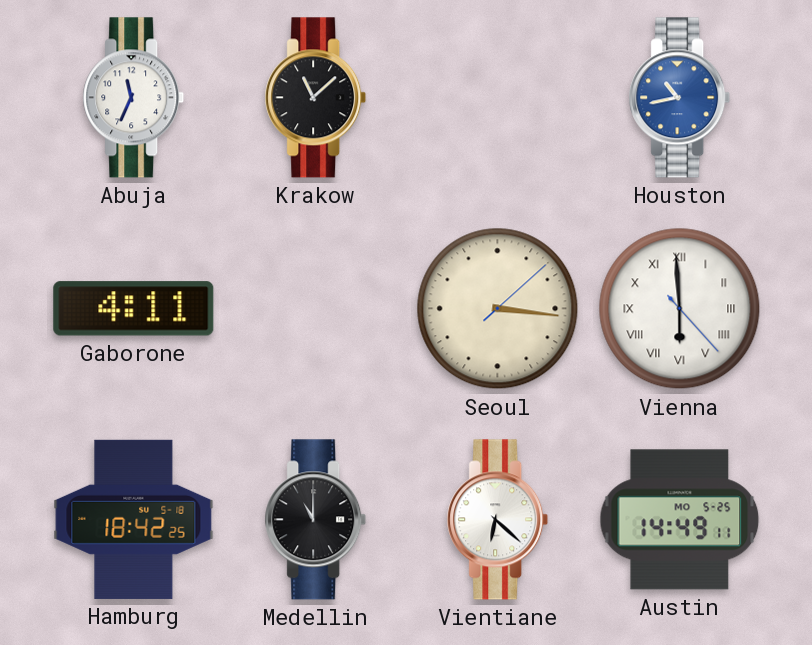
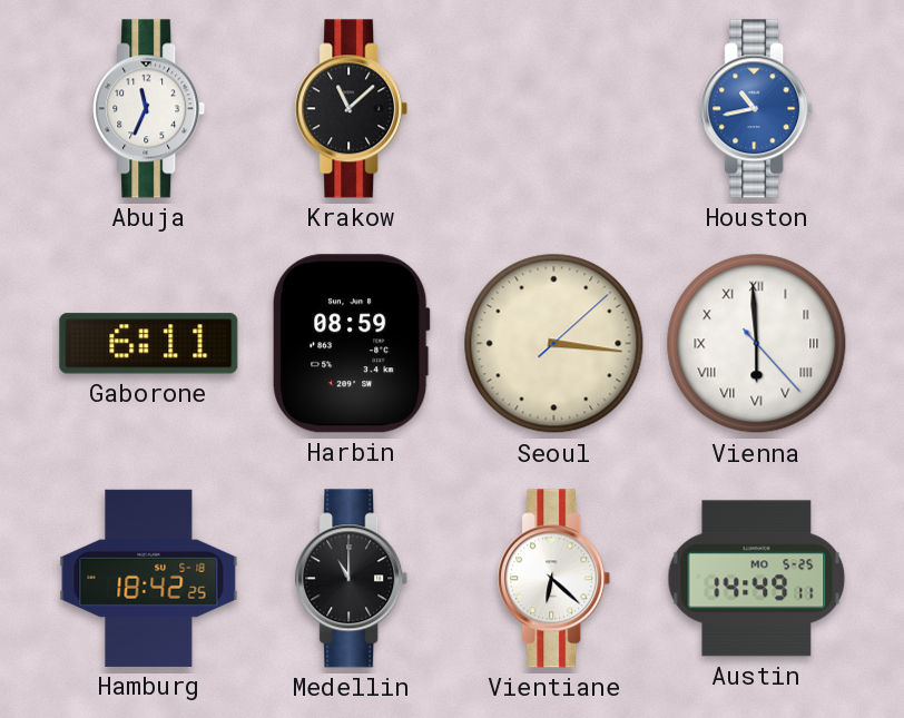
Gaborone: 4:11 -> 6:11
Harbin: none -> 08:59
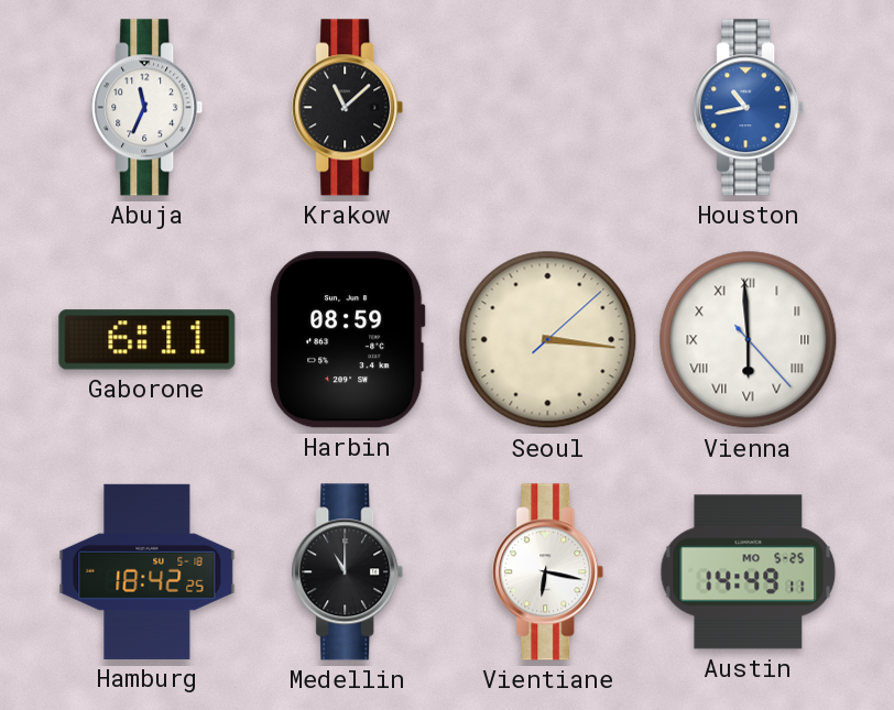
Vientiane: 6:22 -> 6:17
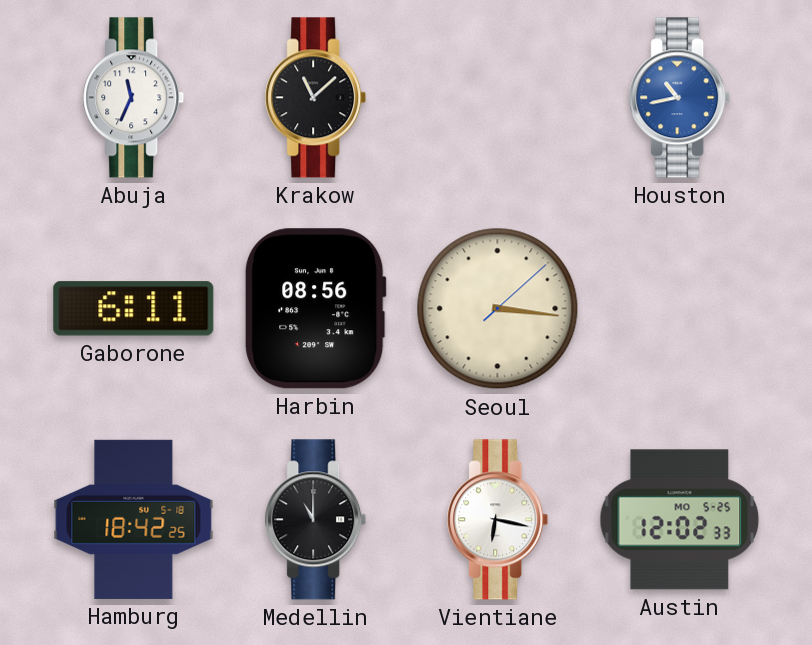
Harbin: 08:59 -> 08:56
Vienna: 5:59 -> none
Austin: 14:49 -> 12:02
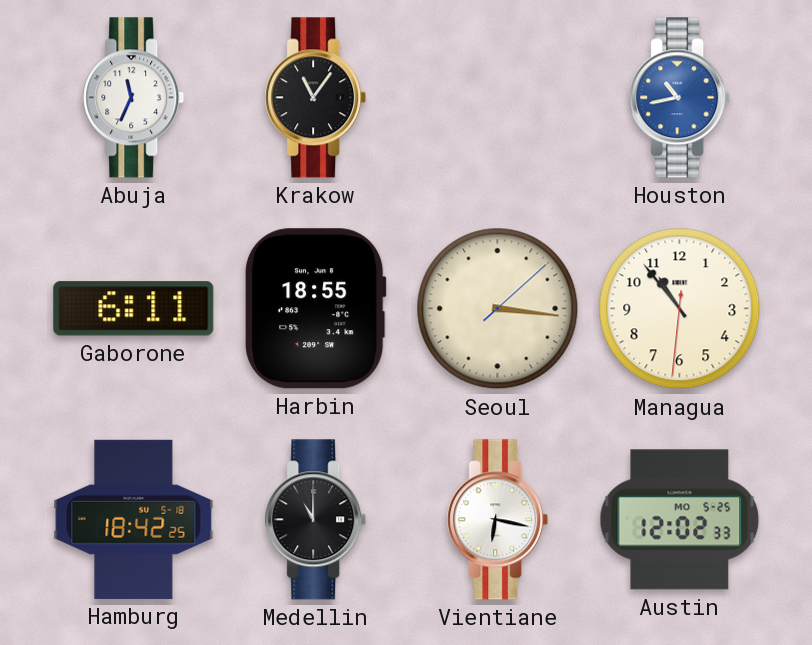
Krakow: 11:08 -> 11:06
Harbin: 08:56 -> 18:55
Managua: none -> 10:53
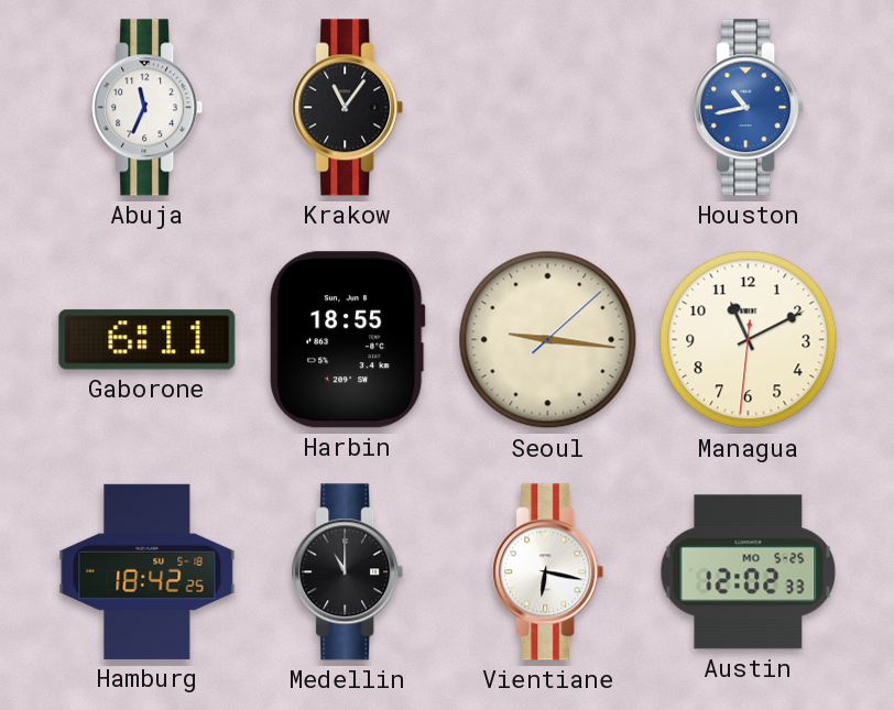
Seoul: 3:16 -> 9:16
Managua: 10:53 -> 11:10
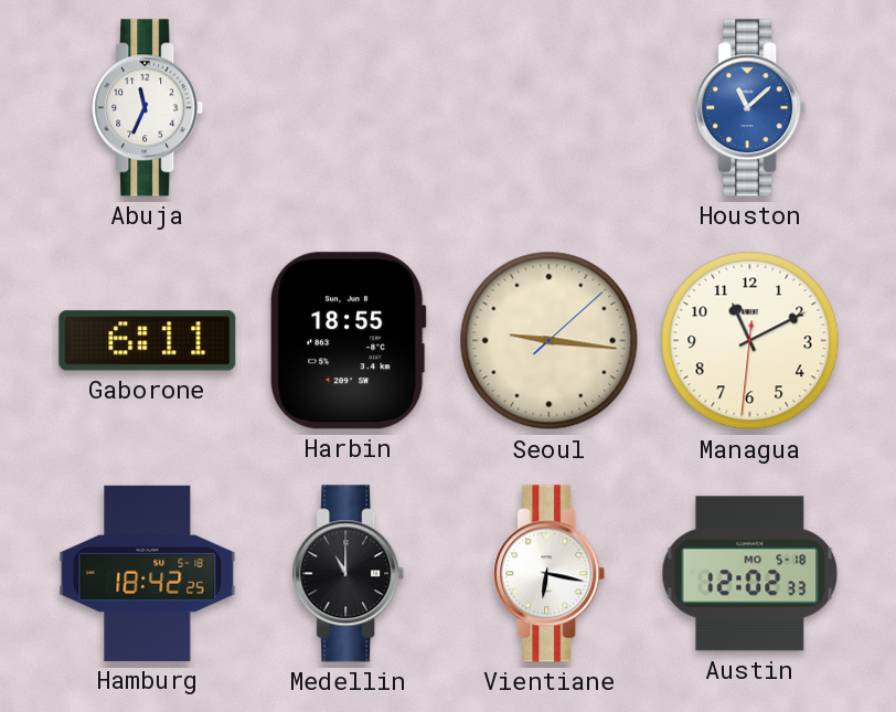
Krakow: 11:06 -> none
Houston: 10:43 -> 11:08
Austin date: MO 5-25 -> MO 5-18
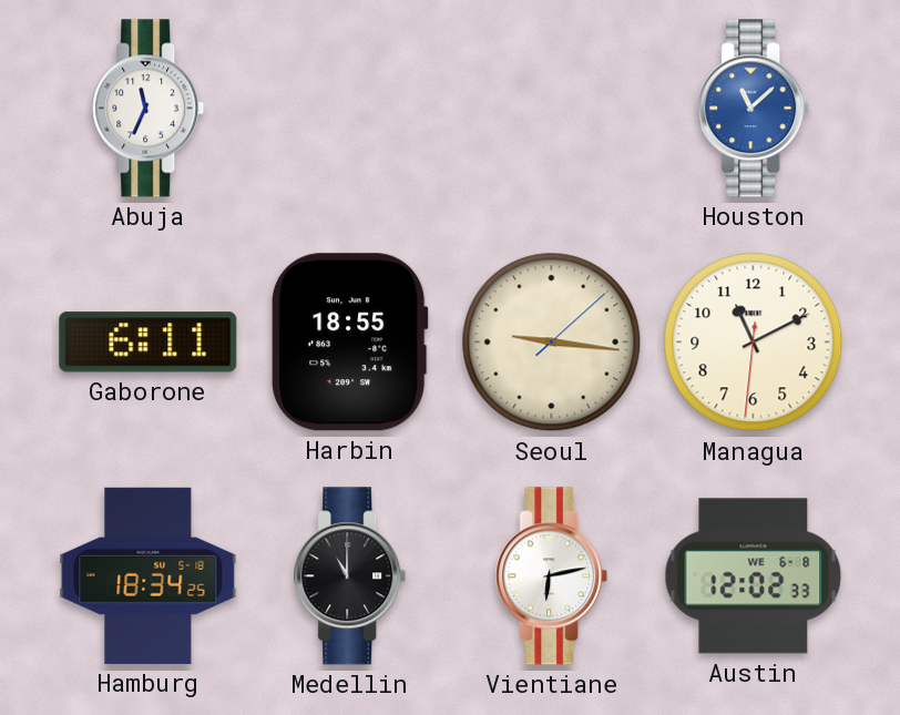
Hamburg: 18:42 -> 18:34
Vientiane: 6:17 -> 6:13
Austin date: MO 5-18 -> WE 6-8
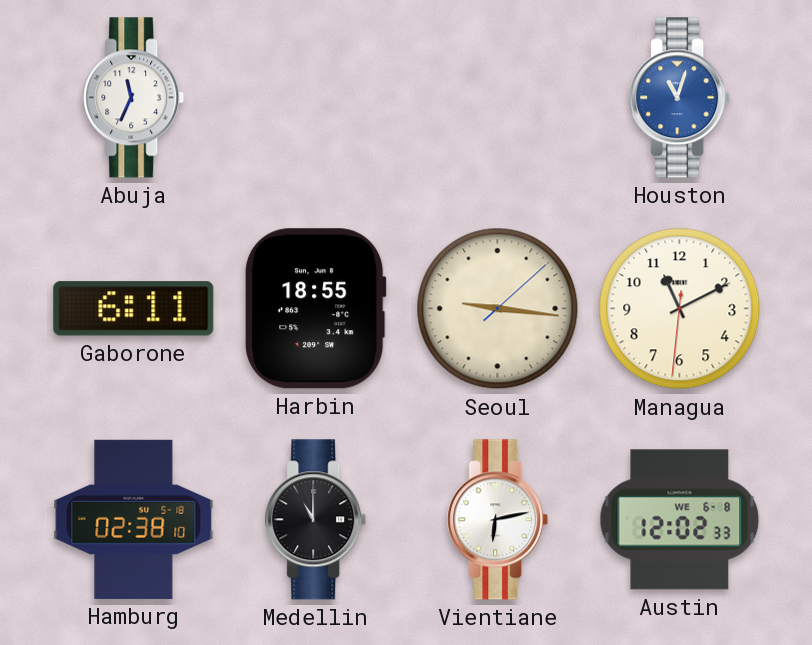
Houston: 11:08 -> 11:03
Hamburg: 18:34 -> 02:38
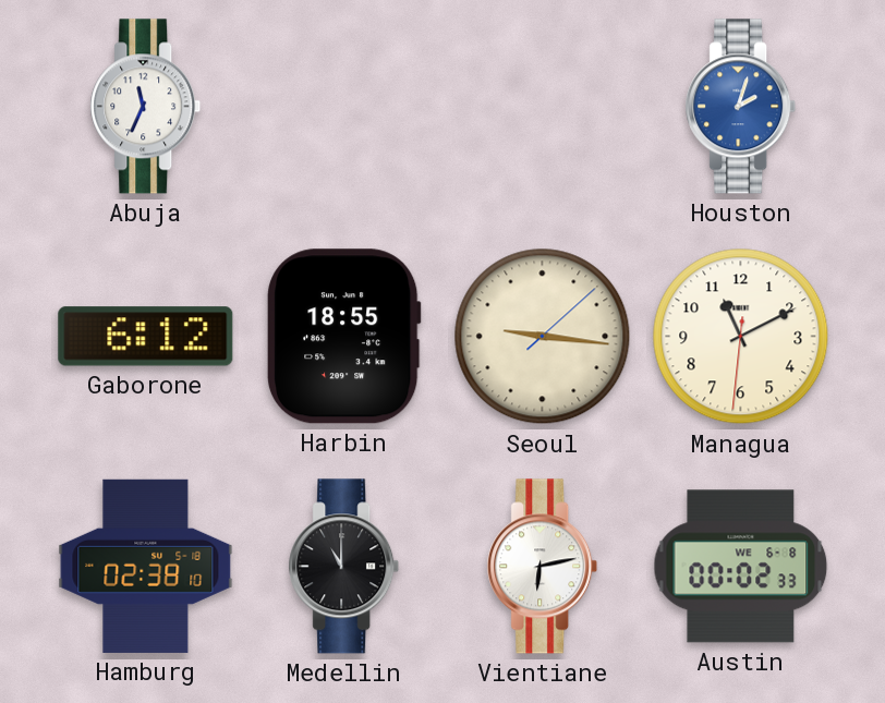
Houston: 11:03 -> 2:03
Gaborone: 6:11 -> 6:12
Austin: 12:02 -> 00:02
